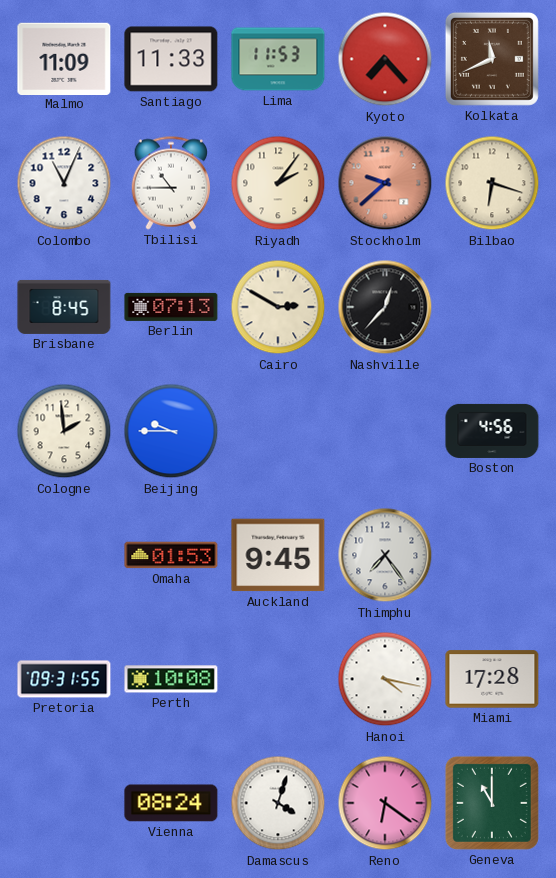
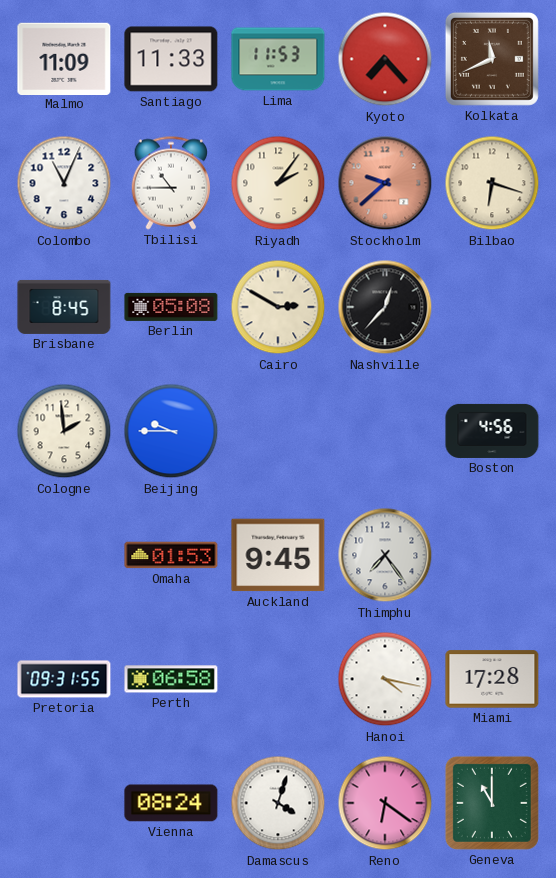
Berlin: 07:13 -> 05:08
Perth: 10:08 -> 06:58
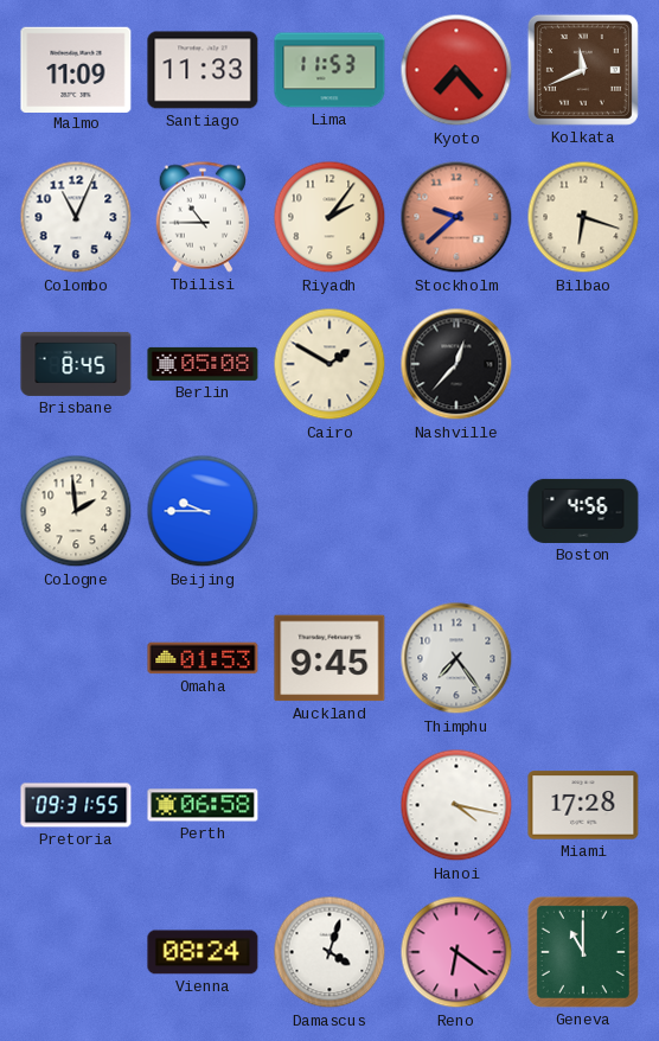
Cairo: 2:50 -> 1:50
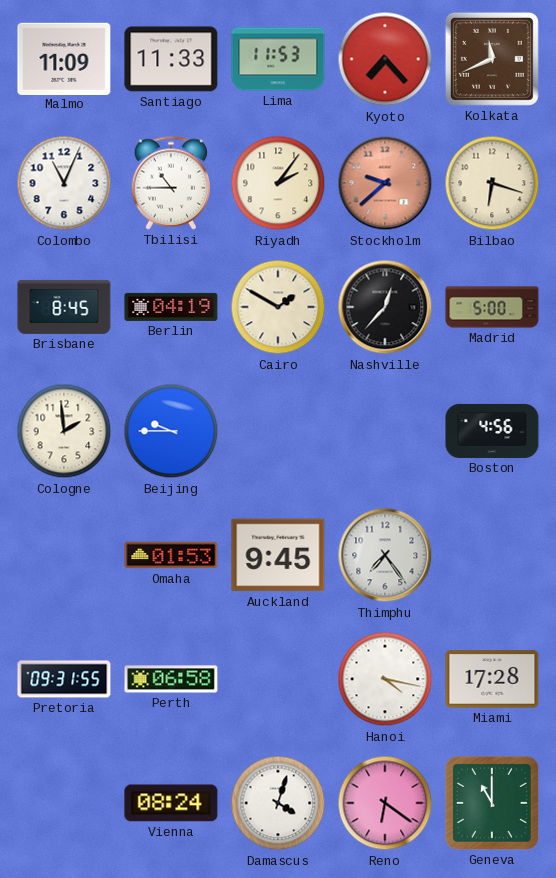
Berlin: 05:08 -> 04:19
Madrid: none -> 5:00
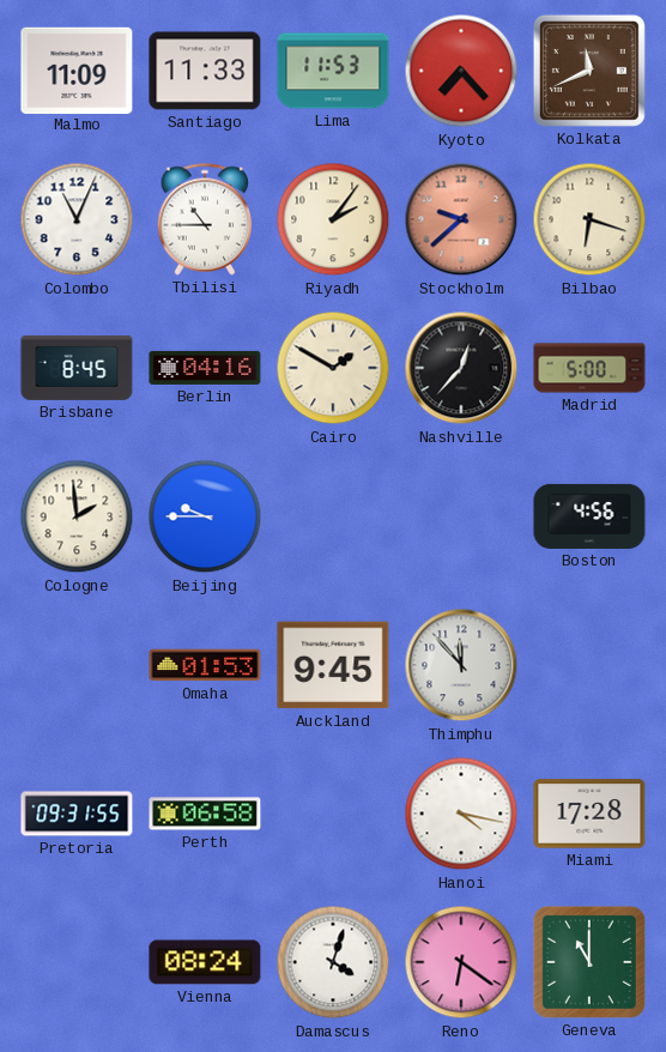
Berlin: 04:19 -> 04:16
Thimphu: 7:24 -> 11:53
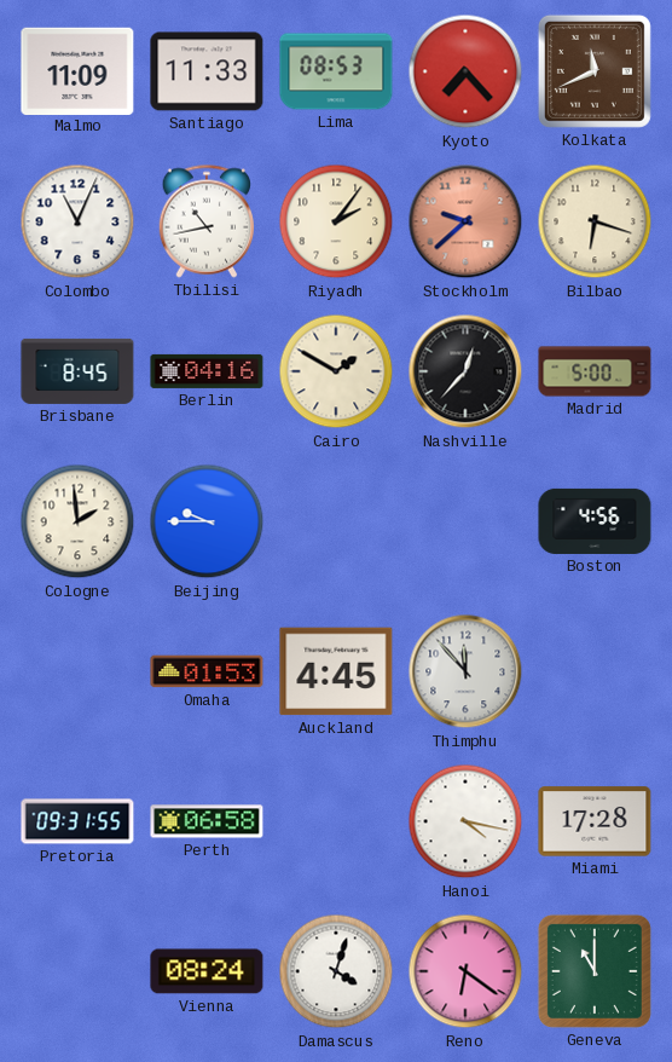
Lima: 11:53 -> 08:53
Tbilisi: 10:45 -> 10:43
Auckland: 9:45 -> 4:45
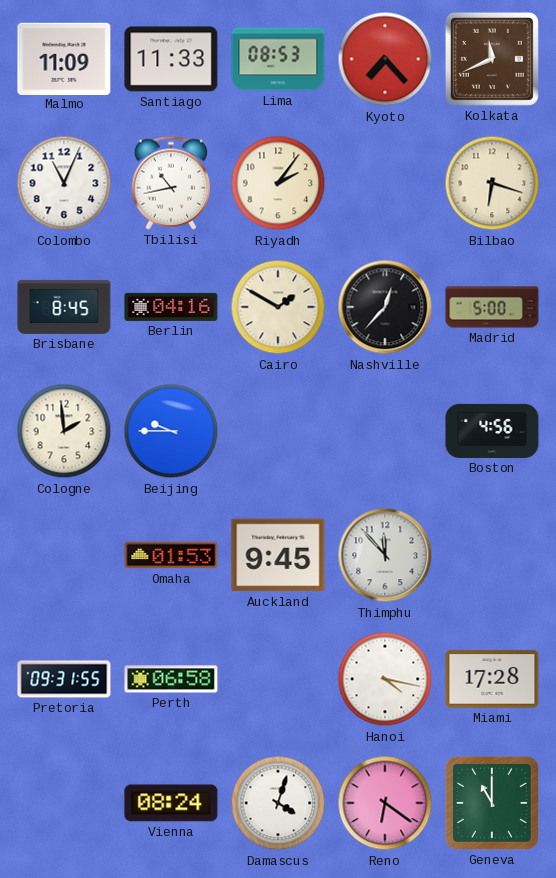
Stockholm: 9:38 -> none
Auckland: 4:45 -> 9:45
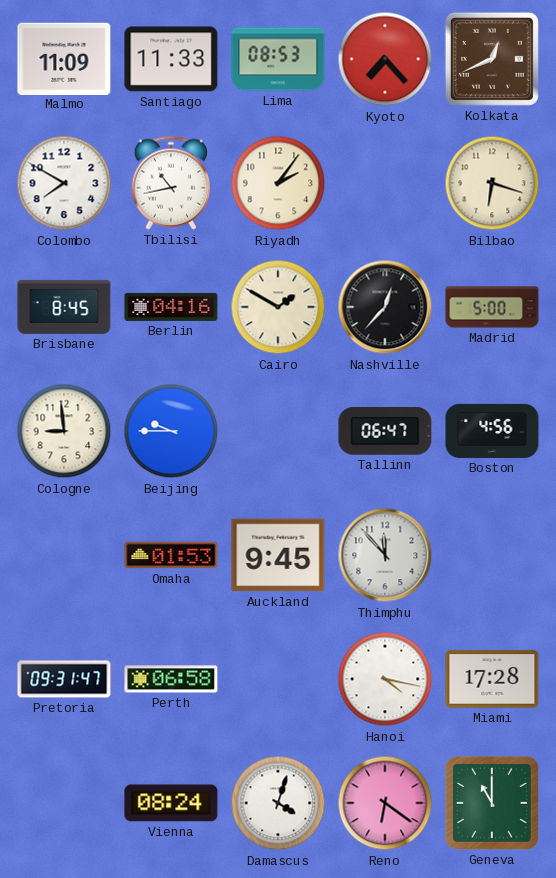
Kolkata: 11:41 -> 12:41
Colombo: 11:04 -> 7:50
Cologne: 1:59 -> 8:59
Tallinn: none -> 06:47
Pretoria: 09:31:55 -> 09:31:47
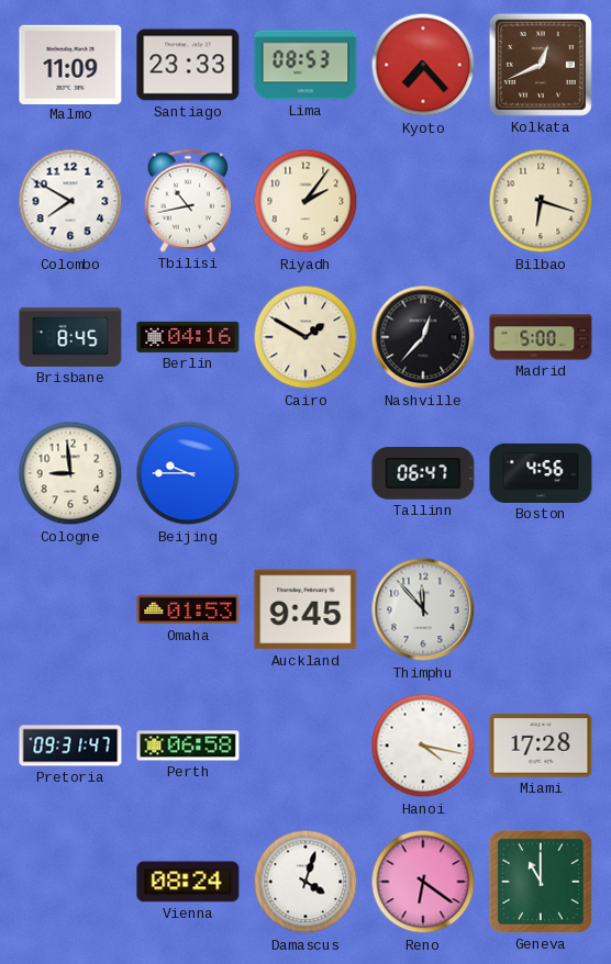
Santiago: 11:33 -> 23:33
